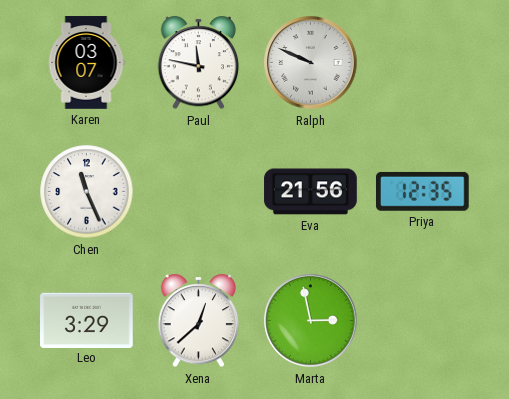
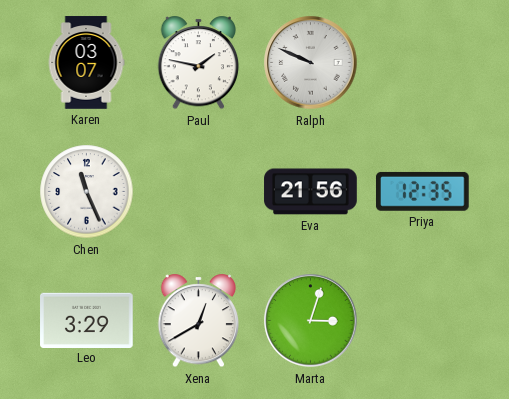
Paul: 11:47 -> 1:47
Xena: 12:38 -> 12:40
Marta: 2:58 -> 3:03
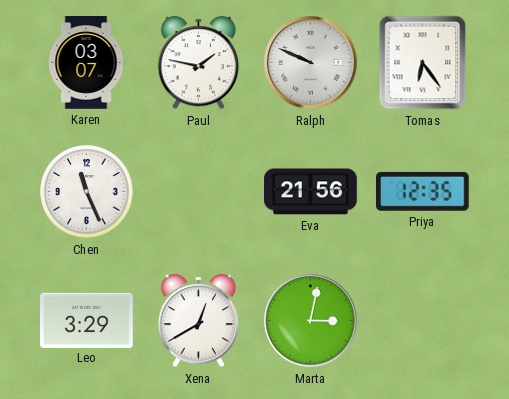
Tomas: none -> 6:24
Marta: 3:03 -> 3:02
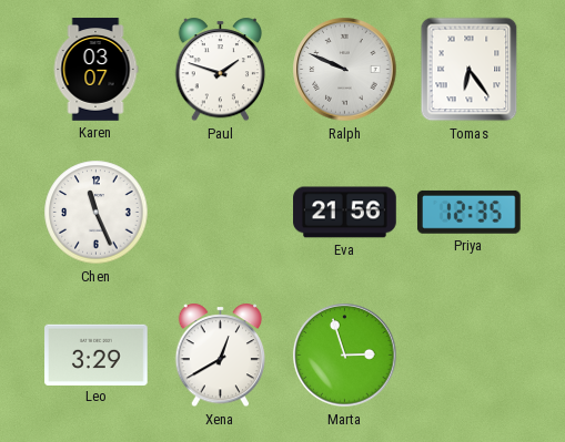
Paul: 1:47 -> 1:48
Marta: 3:02 -> 2:57
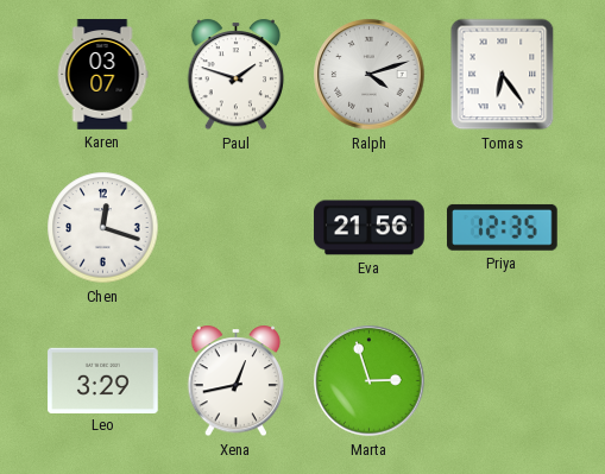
Ralph: 9:49 -> 4:12
Chen: 11:26 -> 12:18
Xena: 12:40 -> 12:43
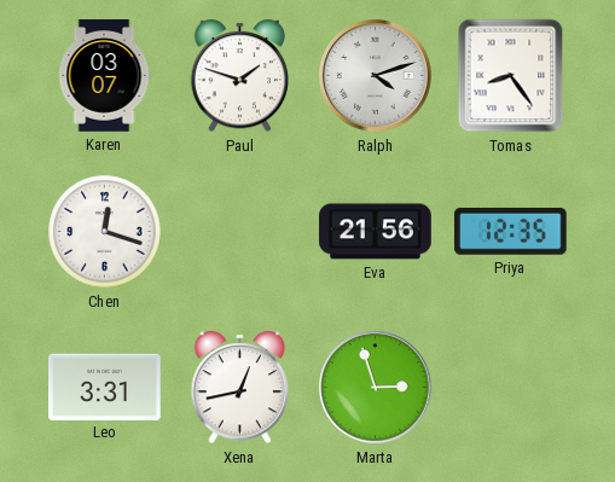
Tomas: 6:24 -> 8:24
Leo: 3:29 -> 3:31
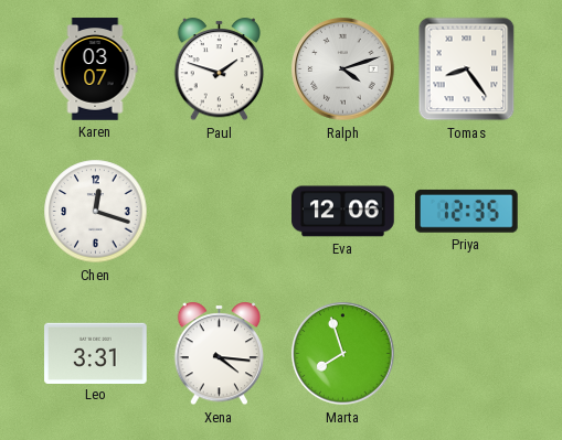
Eva: 21:56 -> 12:06
Xena: 12:43 -> 4:16
Marta: 2:57 -> 7:57
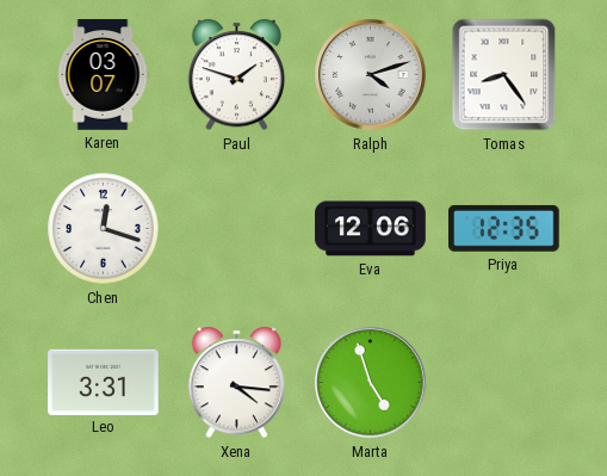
Marta: 7:57 -> 4:57
